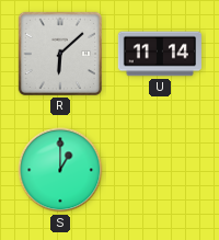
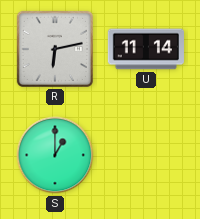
R: 6:08 -> 6:13
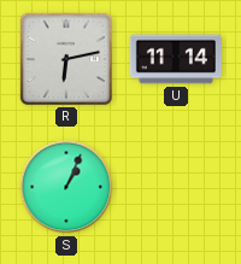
S: 1:00 -> 1:04
